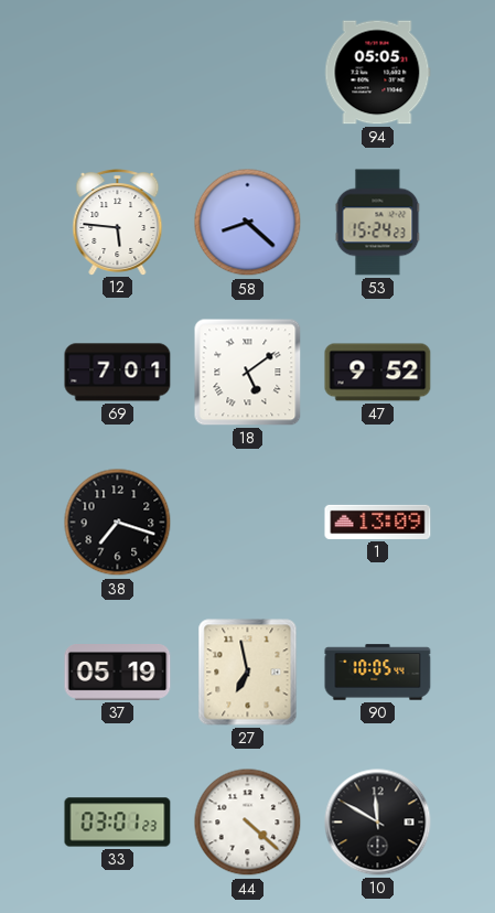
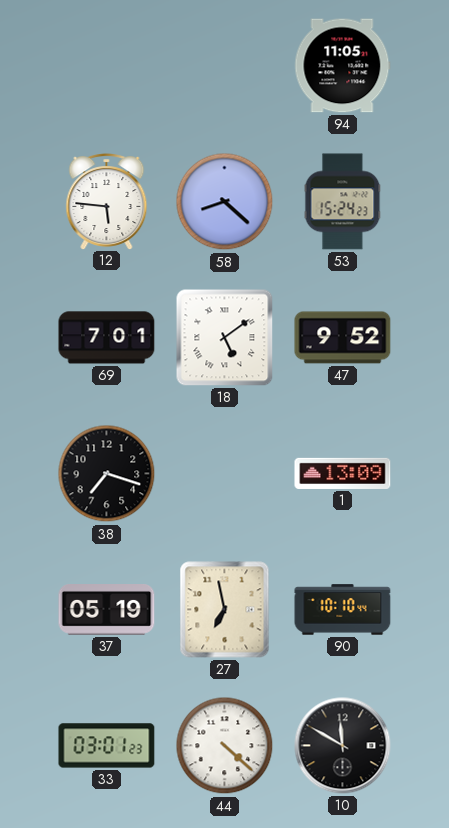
94: 05:05 -> 11:05
90: 10:05 -> 10:10
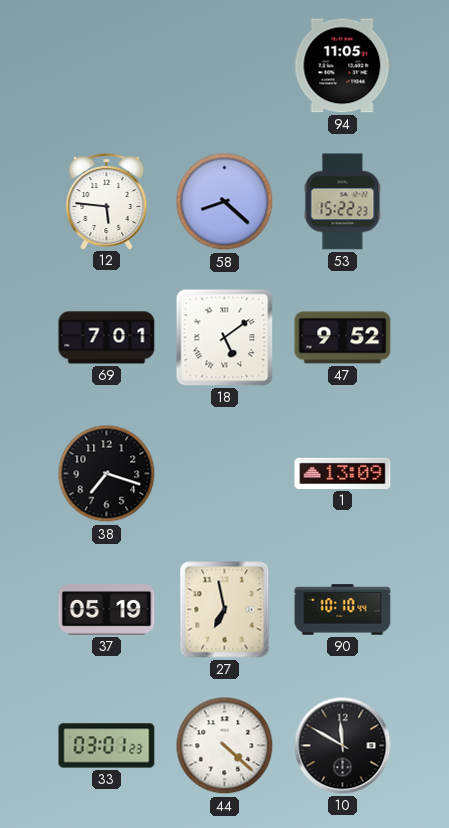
53: 15:24 -> 15:22
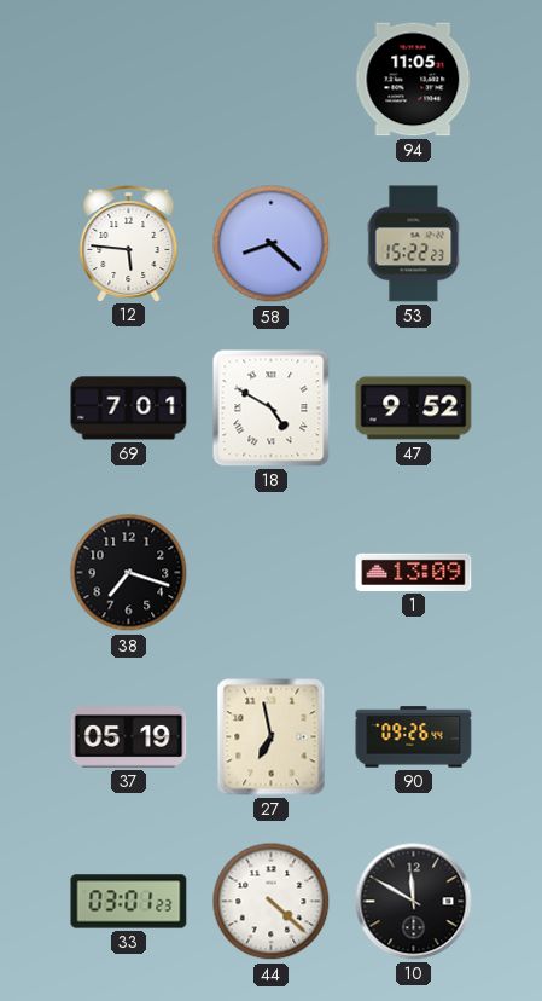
18: 5:09 -> 4:50
90: 10:10 -> 09:26
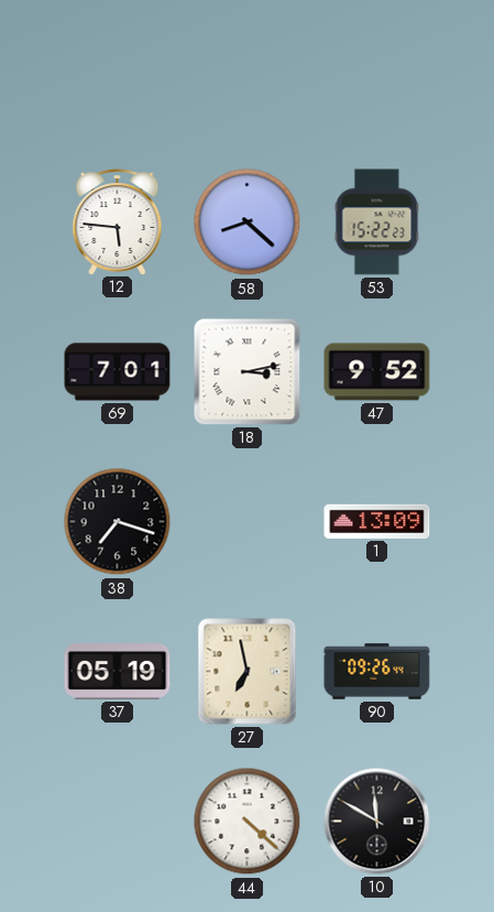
94: 11:05 -> none
18: 4:50 -> 3:13
33: 03:01 -> none
